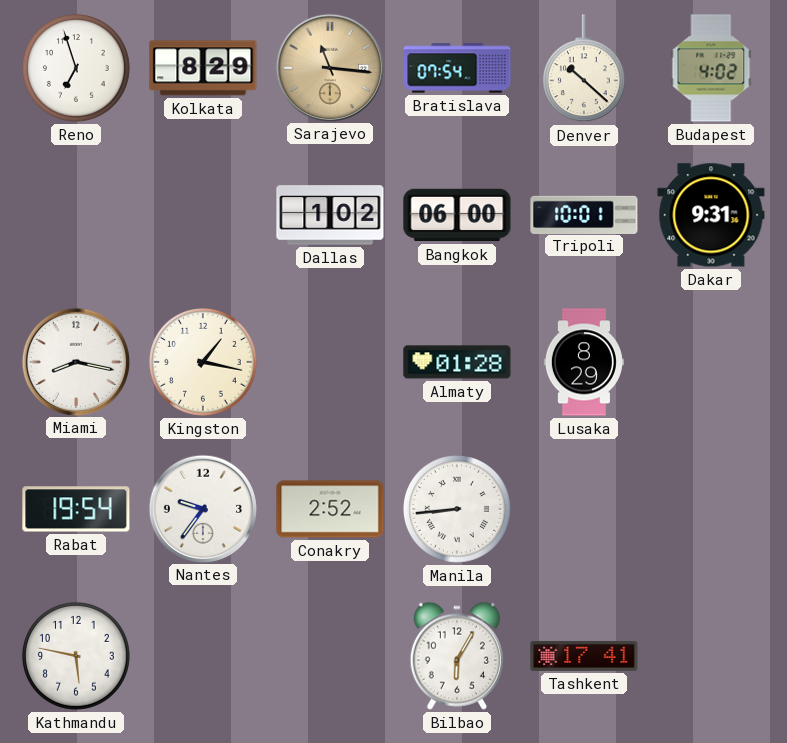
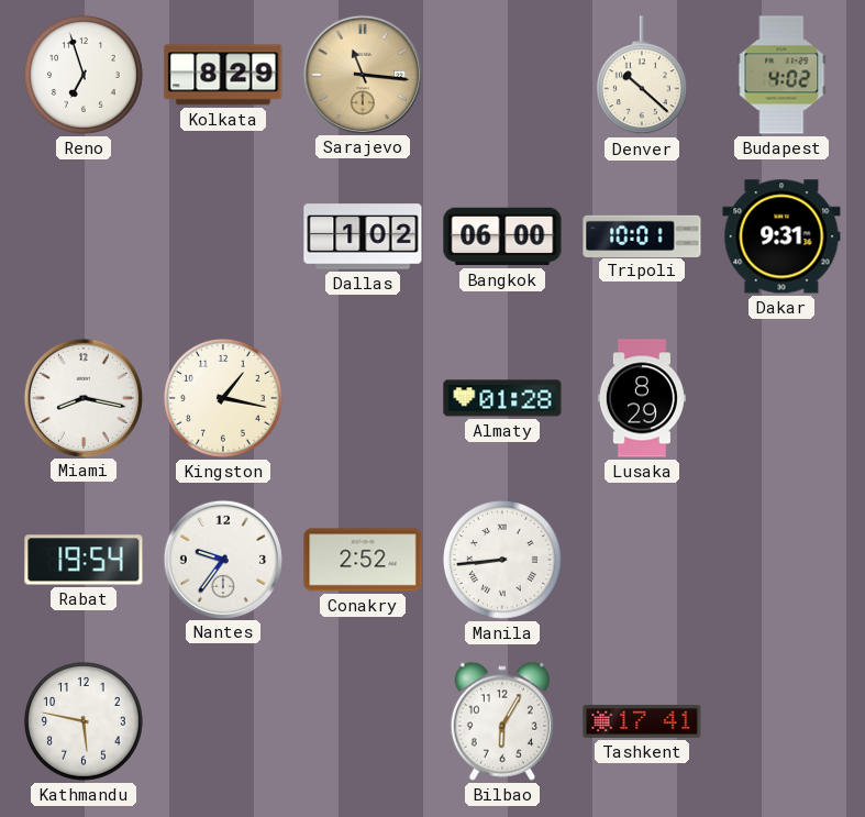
Bratislava: 07:54 -> none
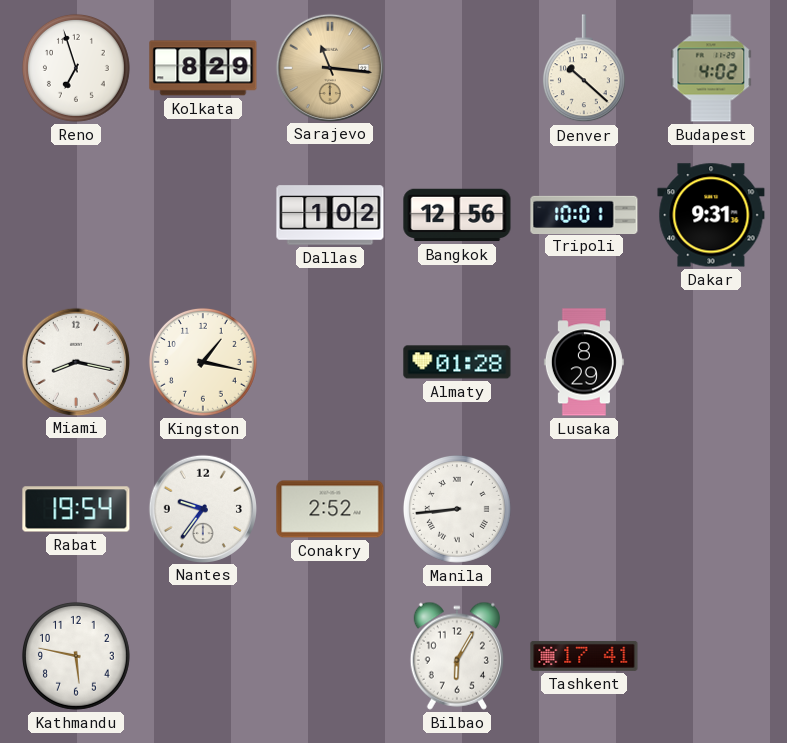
Bangkok: 06:00 -> 12:56
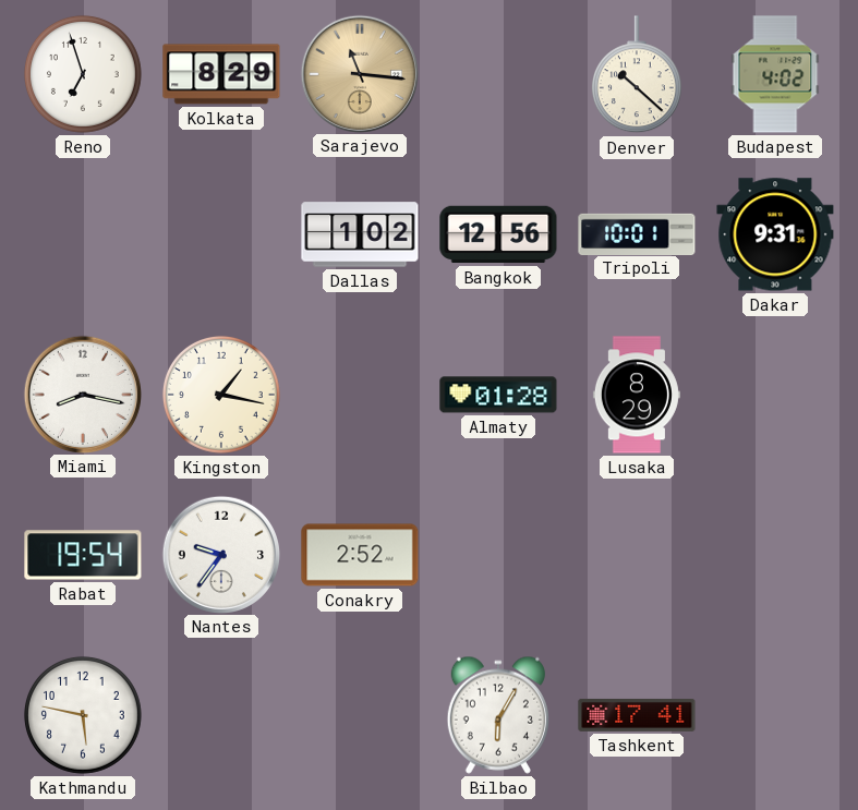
Manila: 8:44 -> none
